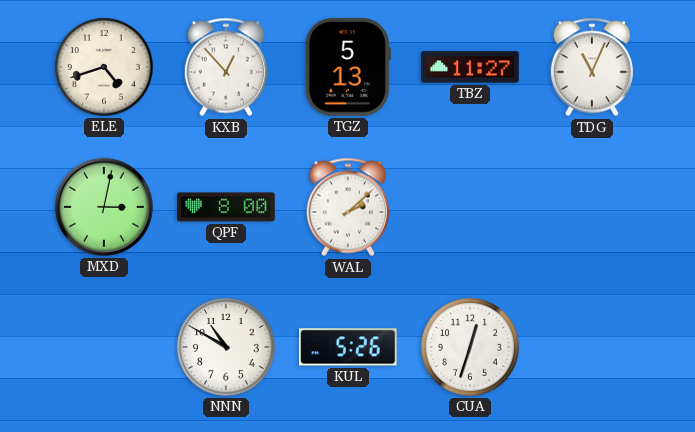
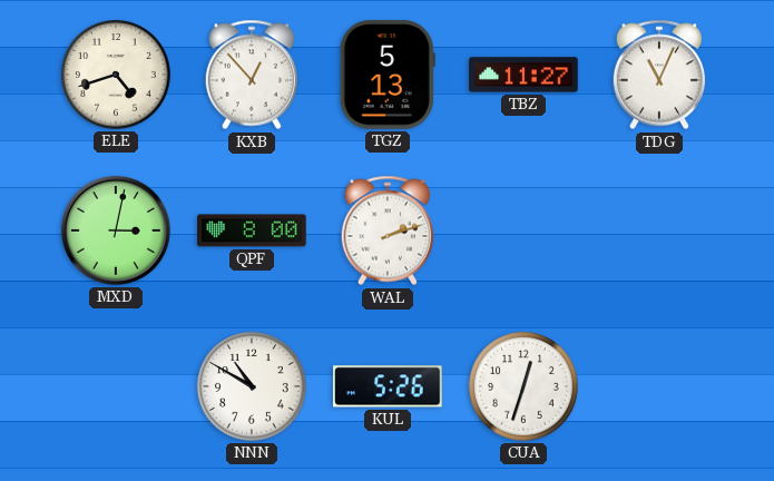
WAL: 2:08 -> 2:12
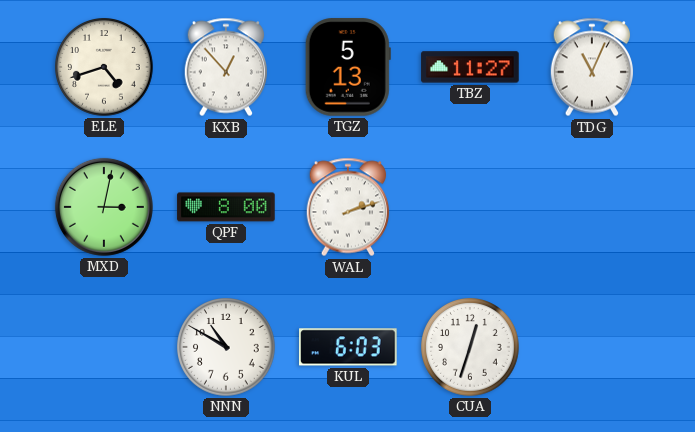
KUL: 5:26 -> 6:03
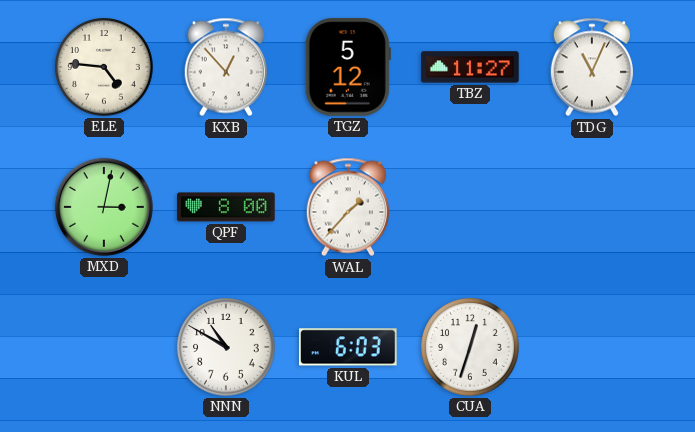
ELE: 4:42 -> 4:46
TGZ: 5:13 -> 5:12
WAL: 2:12 -> 1:37
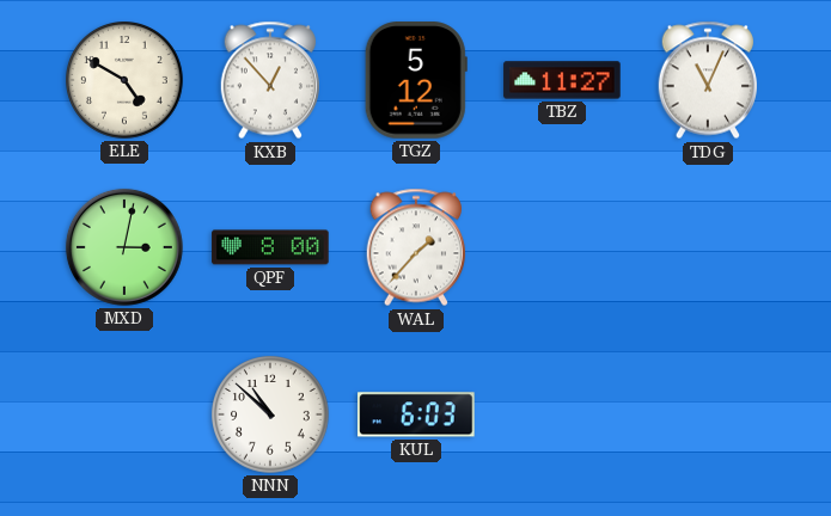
ELE: 4:46 -> 4:50
NNN: 10:50 -> 10:52
CUA: 12:33 -> none
